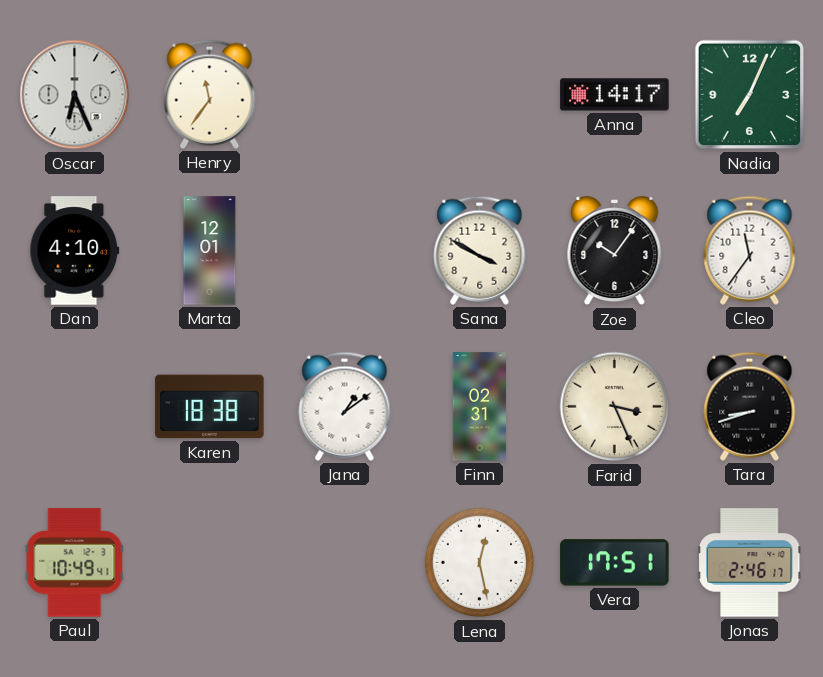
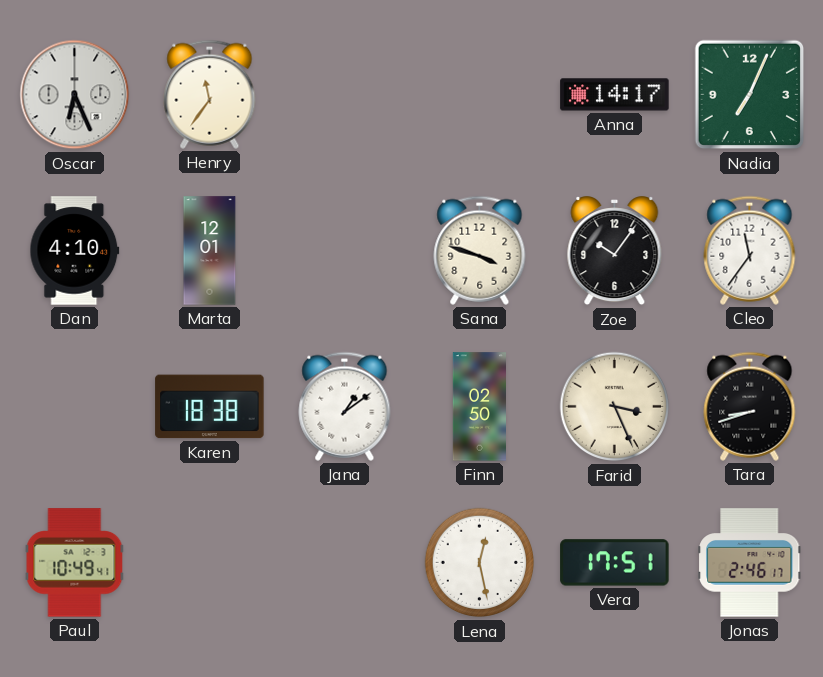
Sana: 3:50 -> 3:48
Finn: 02:31 -> 02:50
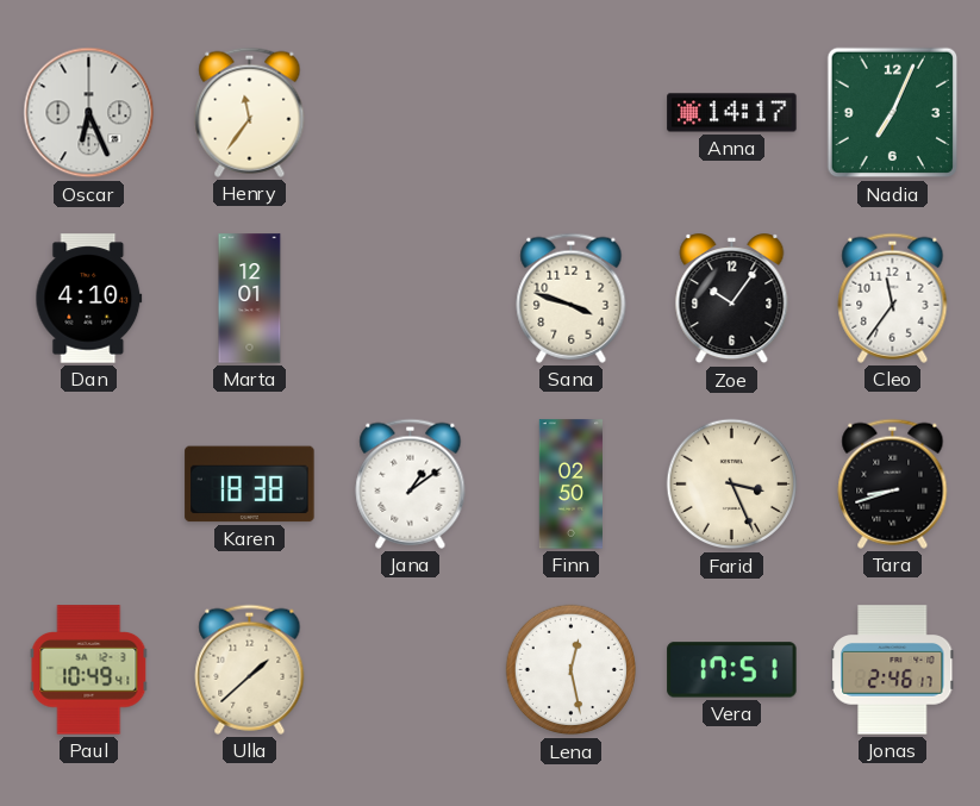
Ulla: none -> 1:38
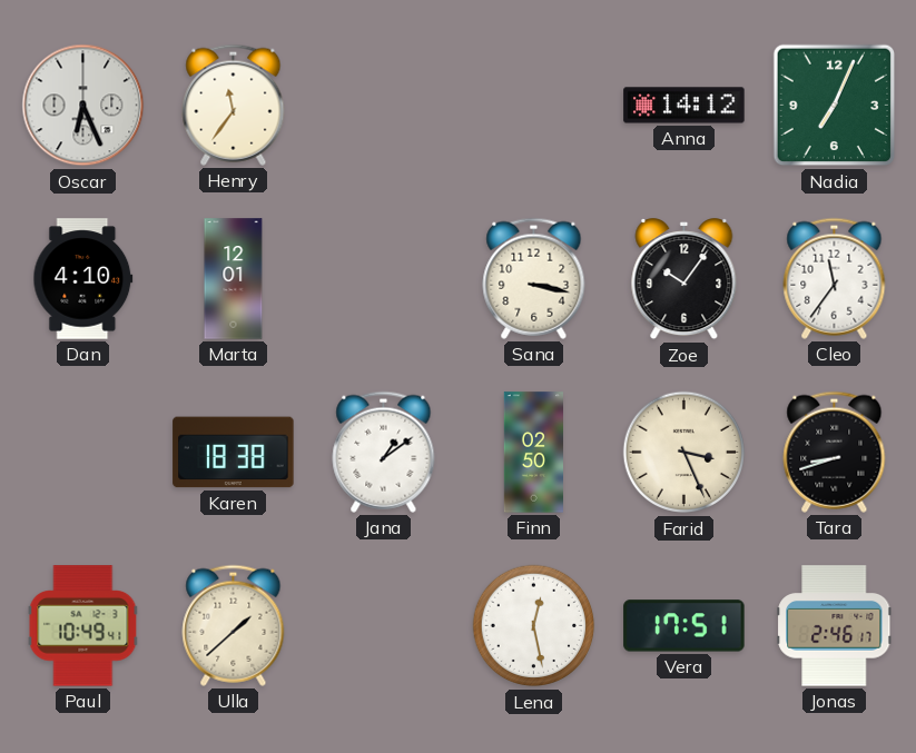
Anna: 14:17 -> 14:12
Sana: 3:48 -> 3:17
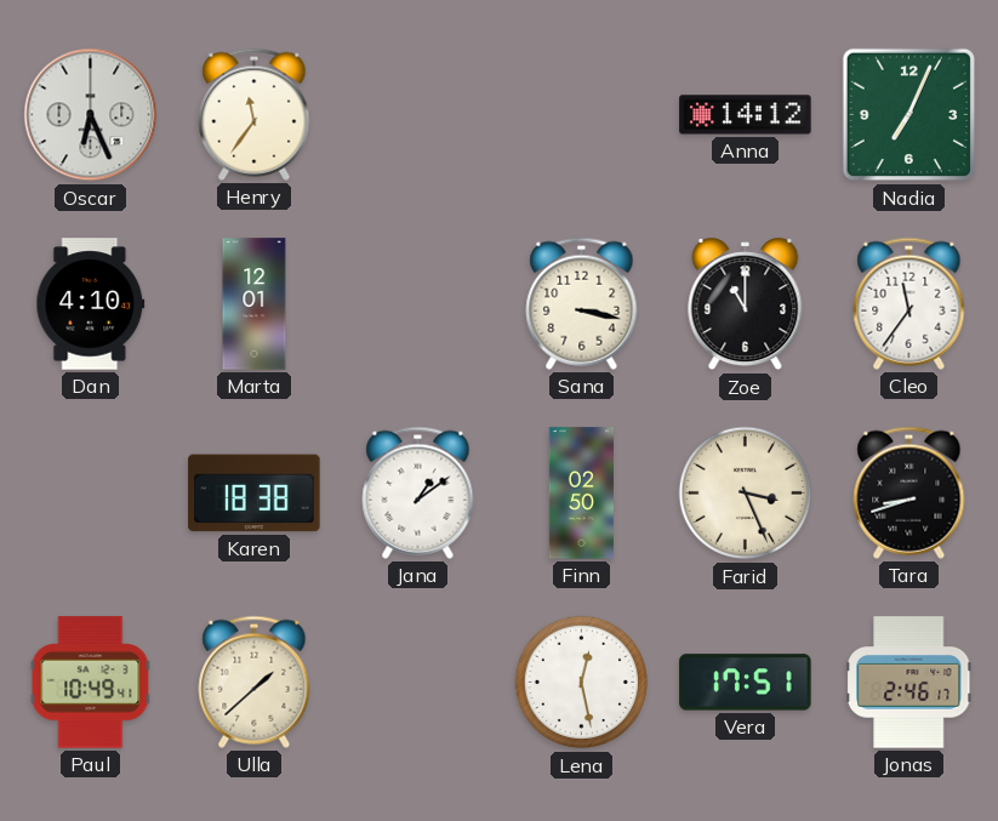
Zoe: 10:06 -> 11:00
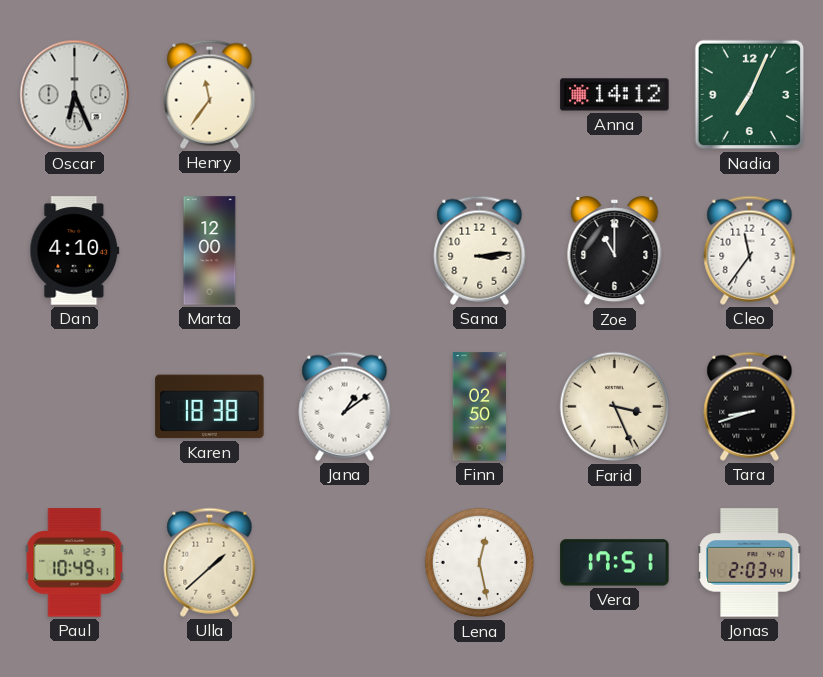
Marta: 12:01 -> 12:00
Sana: 3:17 -> 3:14
Jonas: 2:46 -> 2:03
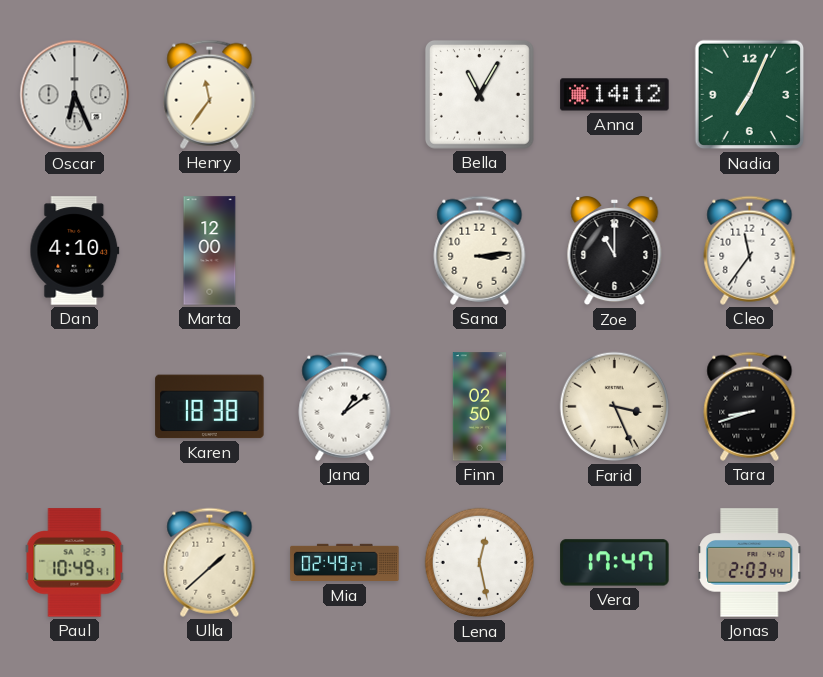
Bella: none -> 11:05
Mia: none -> 02:49
Vera: 17:51 -> 17:47
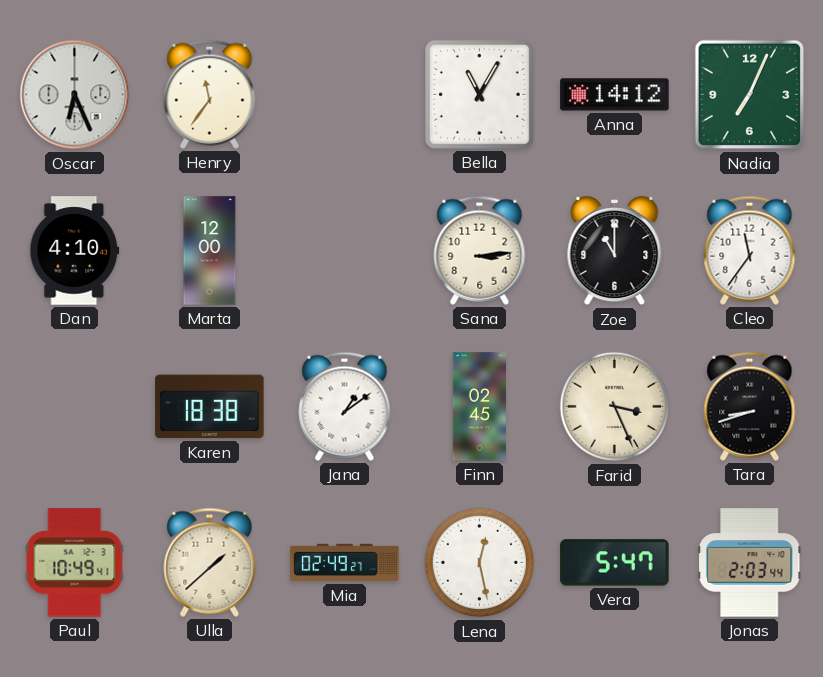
Finn: 02:50 -> 02:45
Vera: 17:47 -> 5:47
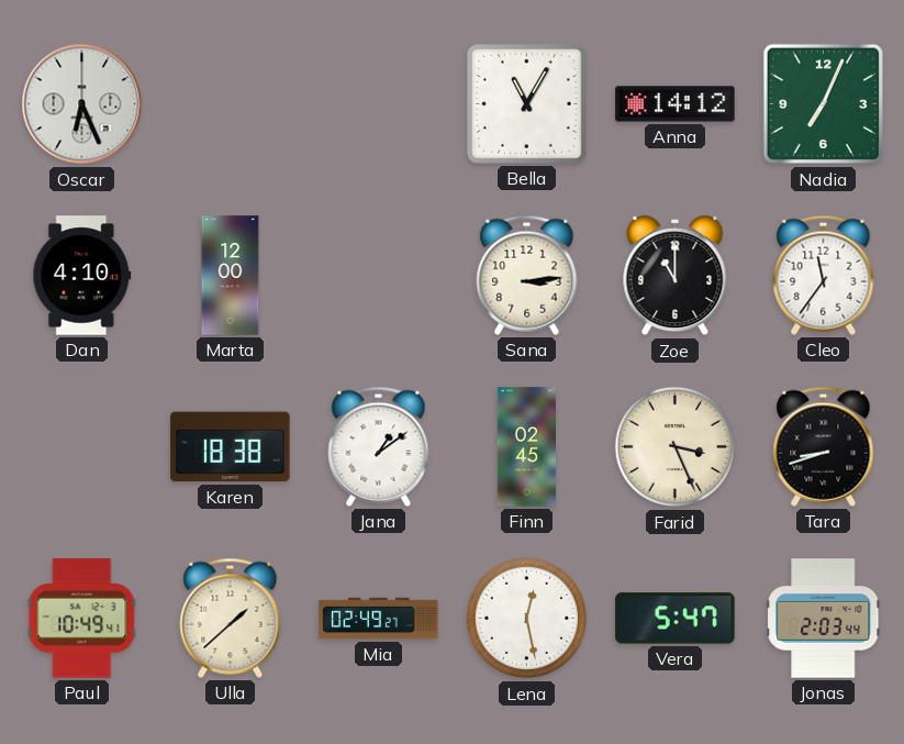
Henry: 11:36 -> none
